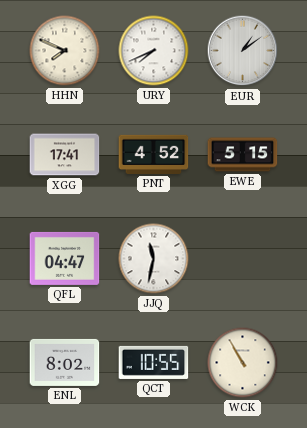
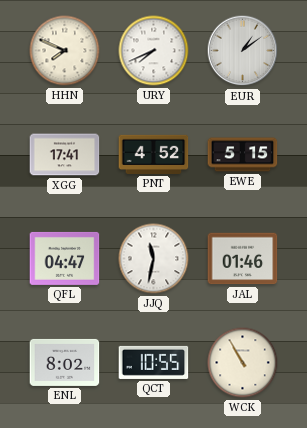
JAL: none -> 01:46
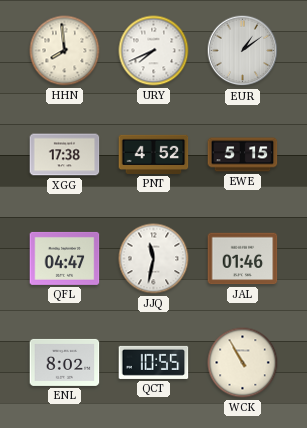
HHN: 7:49 -> 7:59
XGG: 17:41 -> 17:38
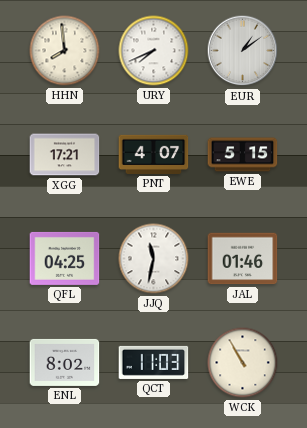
XGG: 17:38 -> 17:21
PNT: 4:52 -> 4:07
QFL: 04:47 -> 04:25
QCT: 10:55 -> 11:03
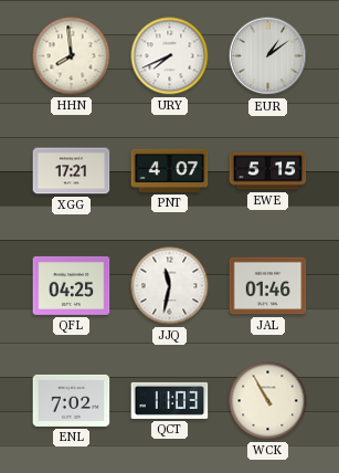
ENL: 8:02 -> 7:02
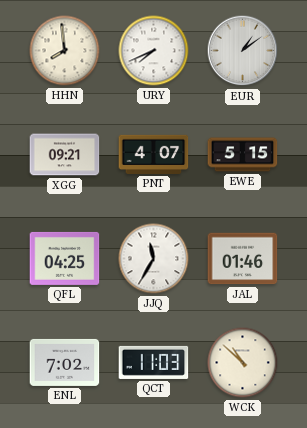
XGG: 17:21 -> 09:21
JJQ: 11:32 -> 11:35
WCK: 10:55 -> 10:52
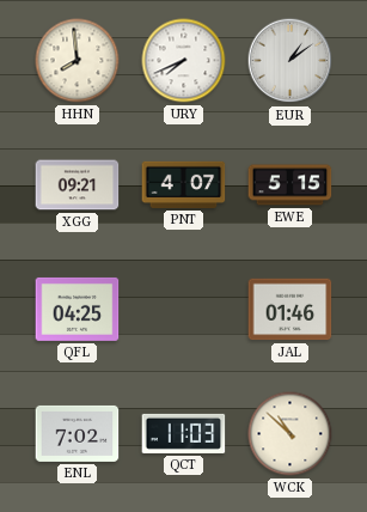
JJQ: 11:35 -> none
